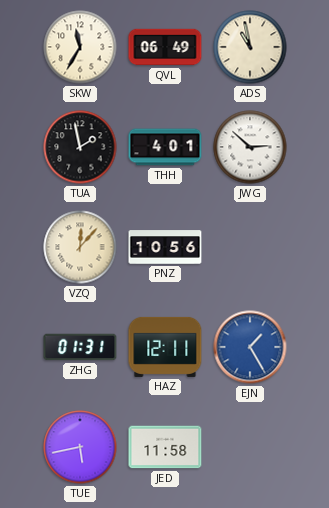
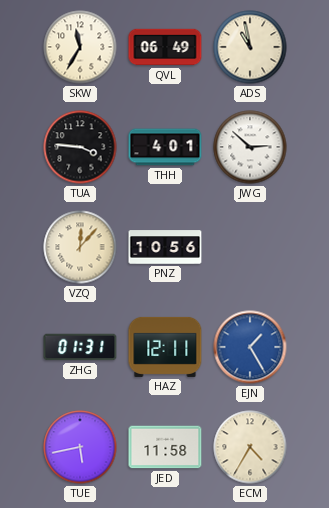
TUA: 1:58 -> 3:46
ECM: none -> 4:35
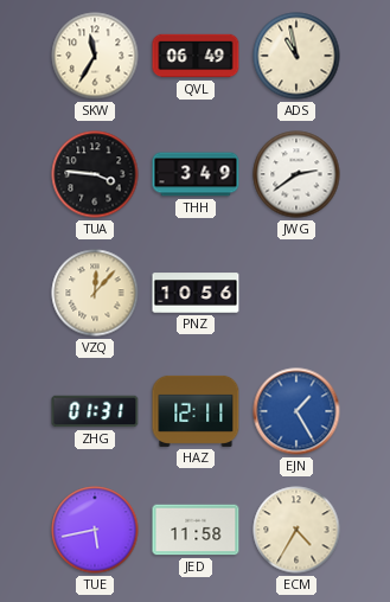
THH: 4:01 -> 3:49
JWG: 2:52 -> 2:39
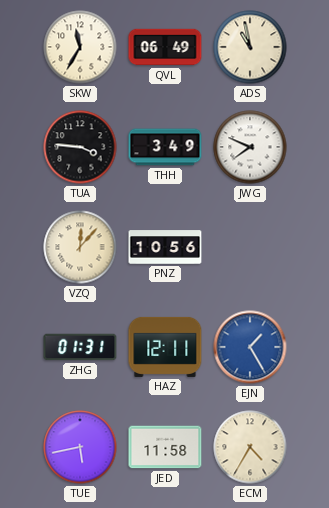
JWG: 2:39 -> 7:49
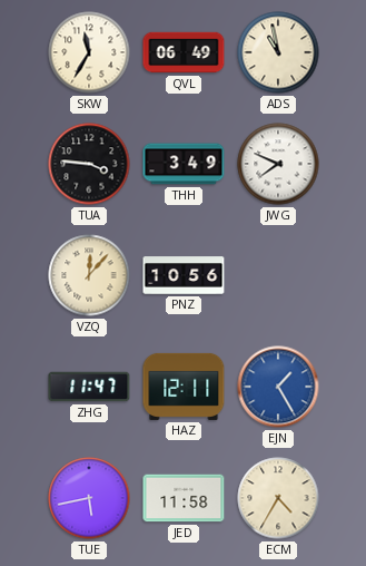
ZHG: 01:31 -> 11:47
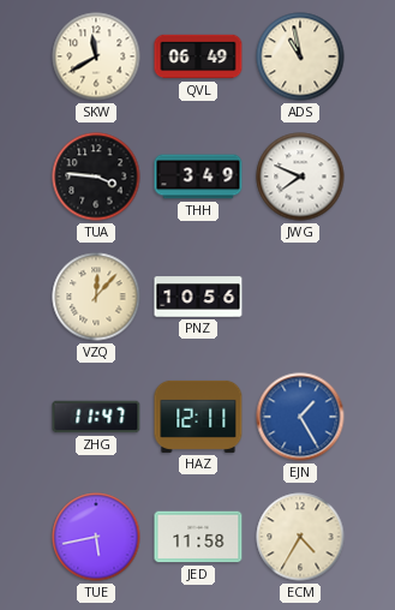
SKW: 11:35 -> 11:40
